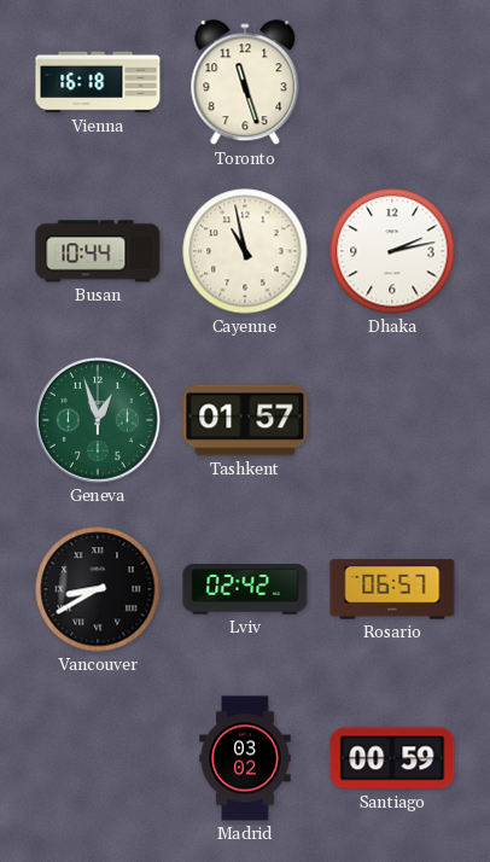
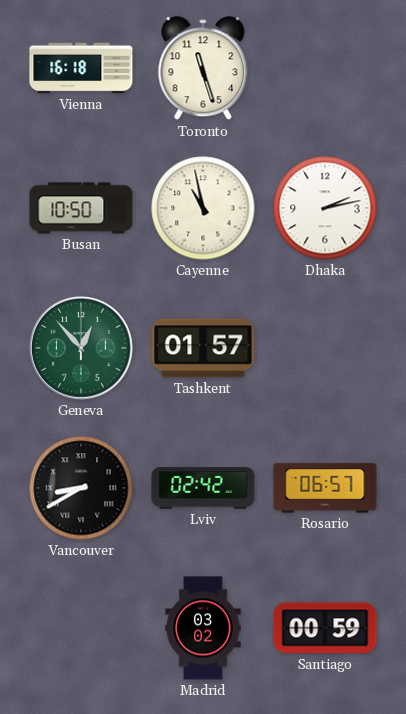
Busan: 10:44 -> 10:50
Geneva: 12:57 -> 12:53
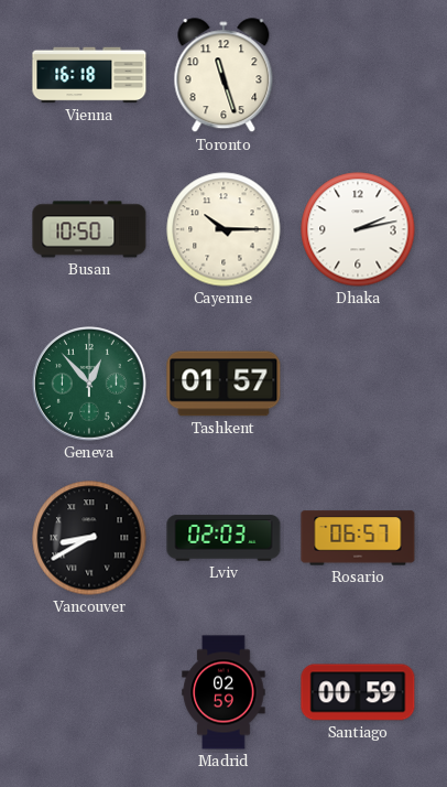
Cayenne: 10:58 -> 10:15
Lviv: 02:42 -> 02:03
Madrid: 03:02 -> 02:59
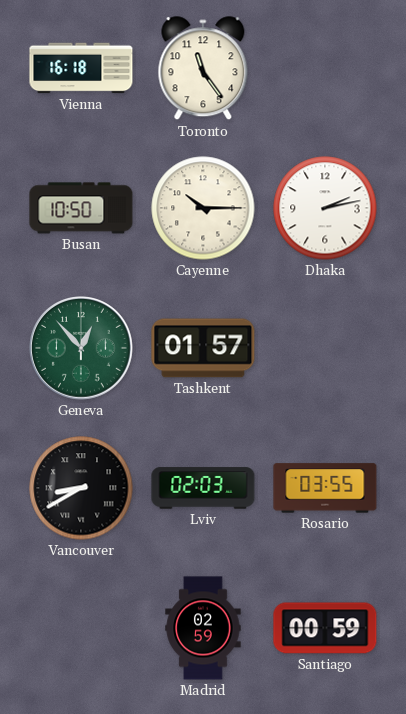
Toronto: 11:27 -> 11:24
Rosario: 06:57 -> 03:55
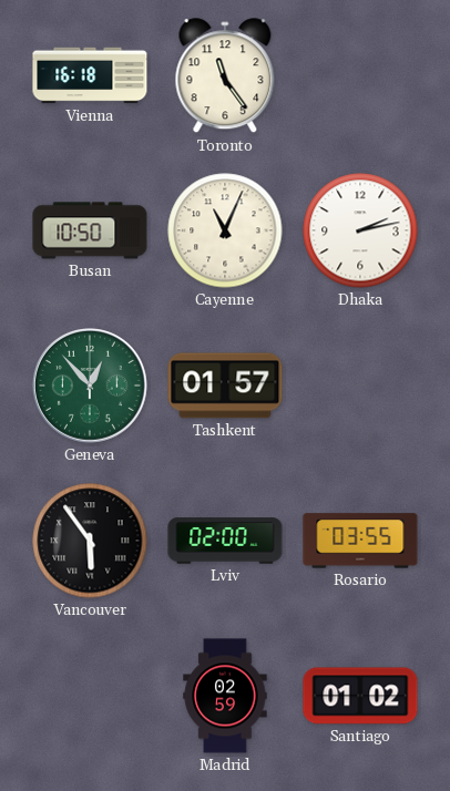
Cayenne: 10:15 -> 11:04
Vancouver: 8:40 -> 5:54
Lviv: 02:03 -> 02:00
Santiago: 00:59 -> 01:02
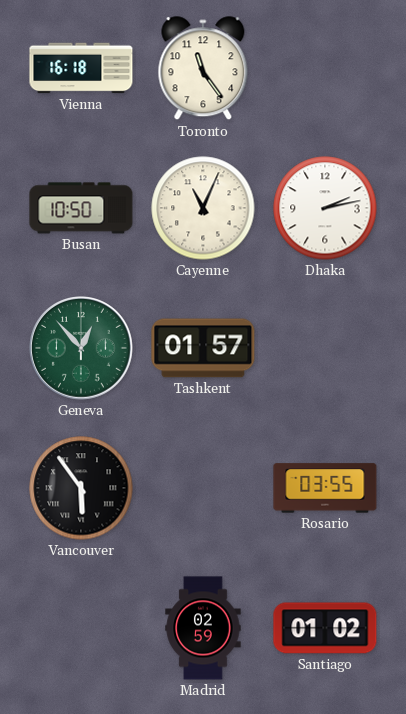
Lviv: 02:00 -> none
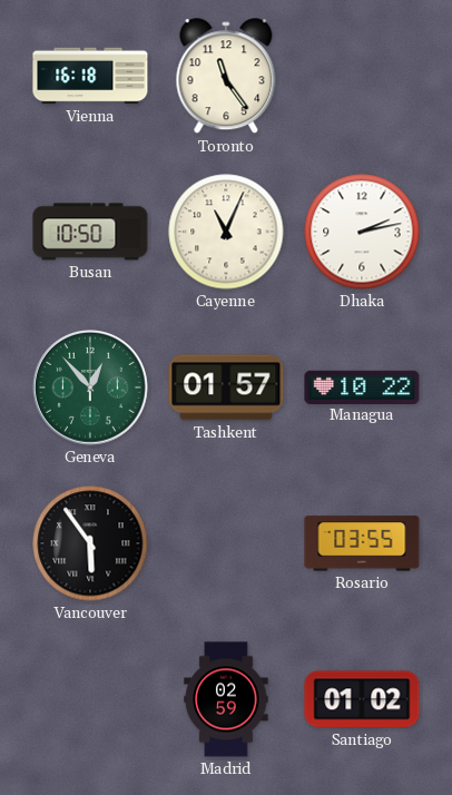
Managua: none -> 10:22
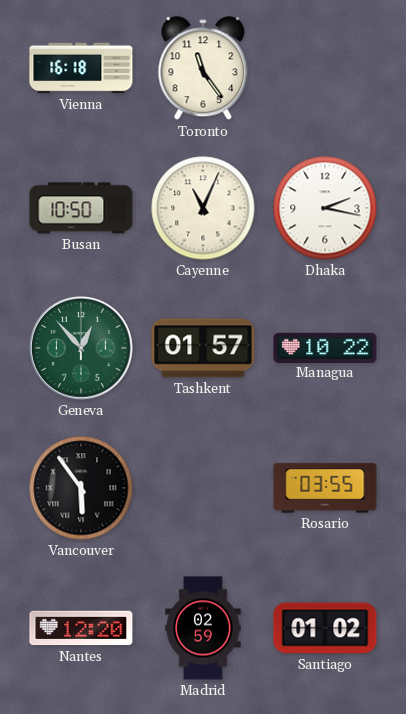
Dhaka: 2:13 -> 2:17
Nantes: none -> 12:20
